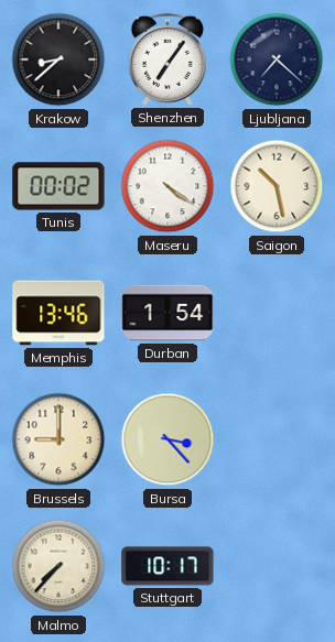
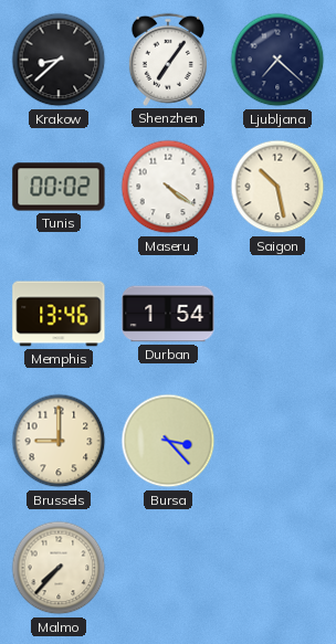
Stuttgart: 10:17 -> none
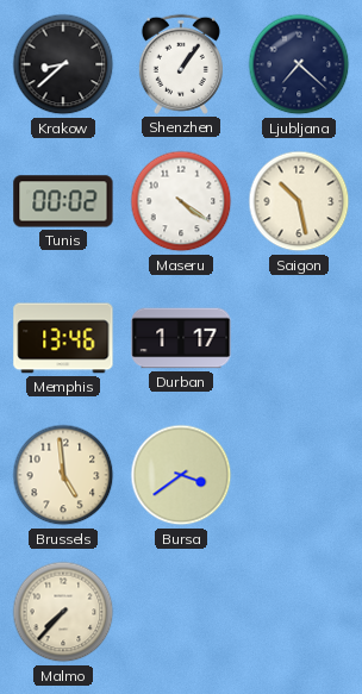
Shenzhen: 7:06 -> 1:06
Durban: 1:54 -> 1:17
Brussels: 9:00 -> 4:59
Bursa: 3:23 -> 3:39
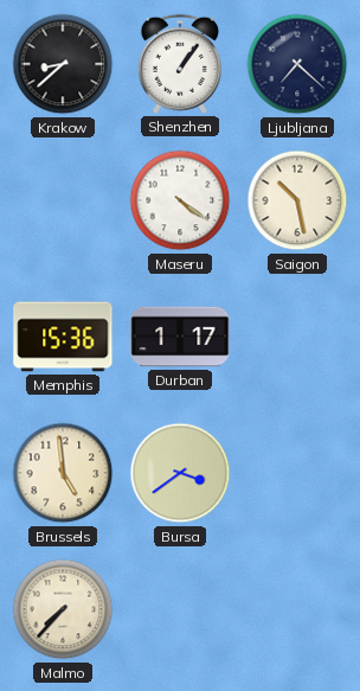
Tunis: 00:02 -> none
Memphis: 13:46 -> 15:36
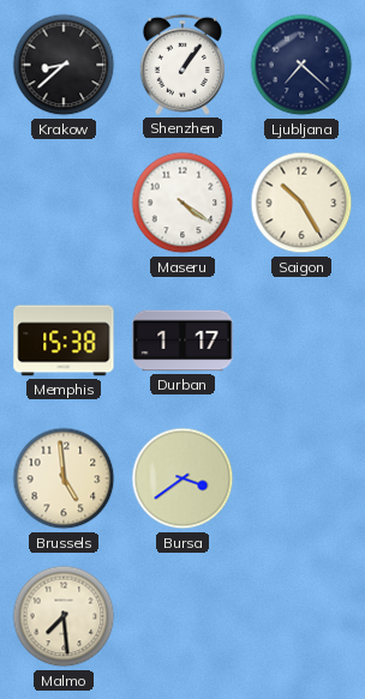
Saigon: 10:28 -> 10:25
Memphis: 15:36 -> 15:38
Malmo: 7:37 -> 7:29
